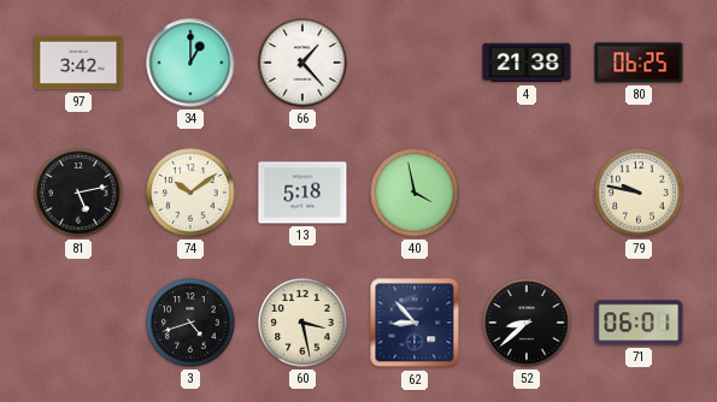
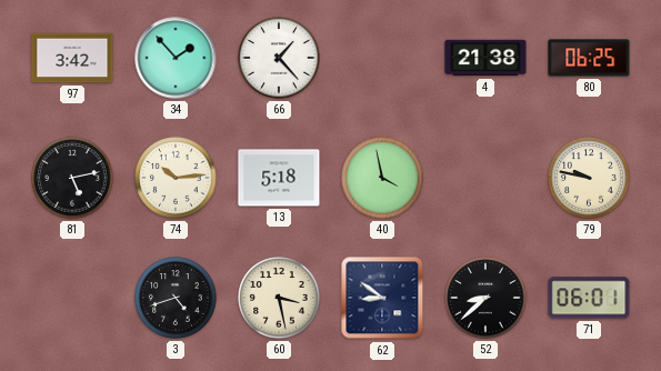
34: 1:00 -> 1:53
74: 10:09 -> 10:14
62: 8:53 -> 8:51
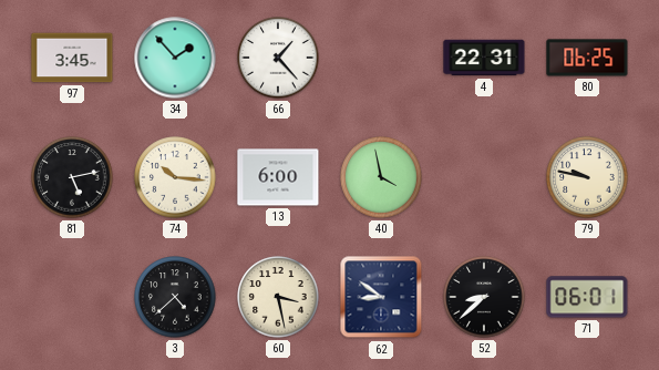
97: 3:42 -> 3:45
4: 21:38 -> 22:31
74: 10:14 -> 10:16
13: 5:18 -> 6:00
3: 4:42 -> 4:38
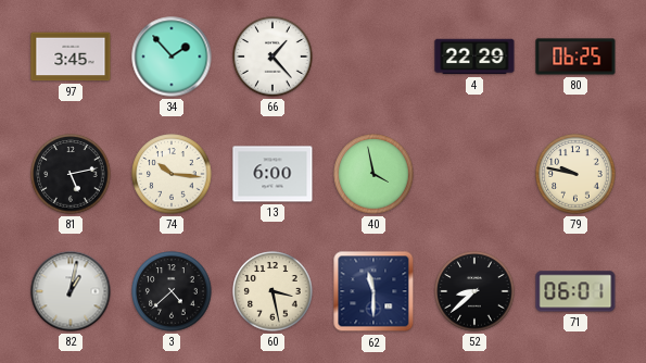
4: 22:31 -> 22:29
82: none -> 1:02
62: 8:51 -> 11:30
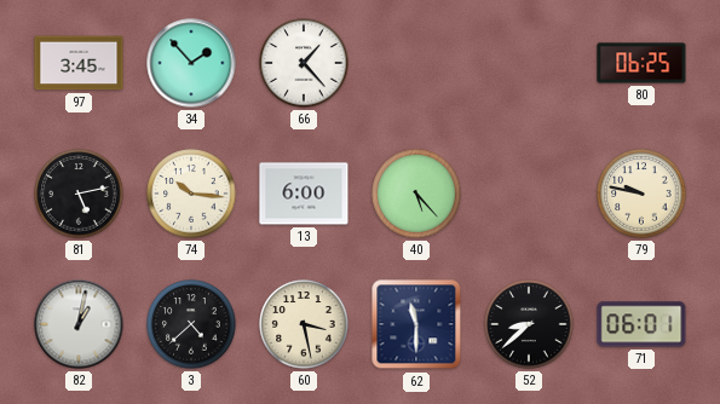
4: 22:29 -> none
40: 3:58 -> 5:23
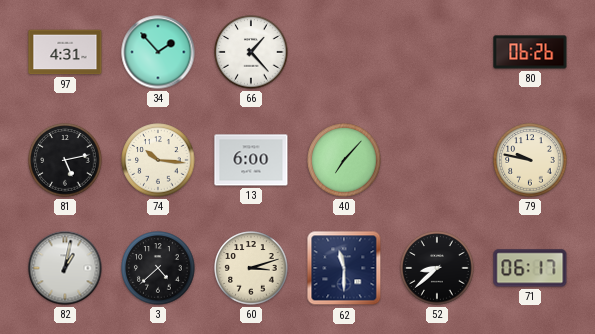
97: 3:45 -> 4:31
80: 06:25 -> 06:26
40: 5:23 -> 7:07
60: 3:28 -> 3:12
71: 06:01 -> 06:17
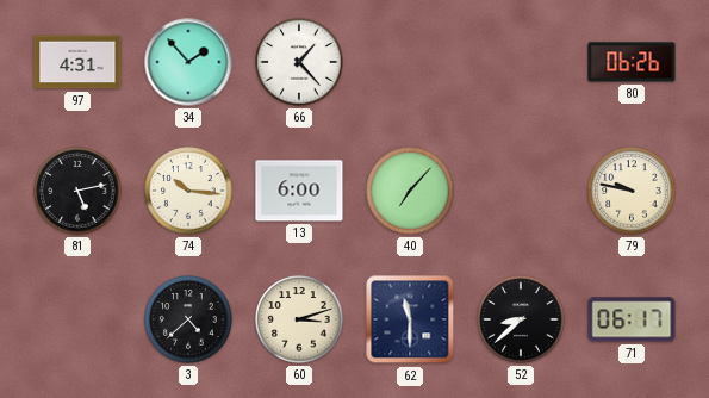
82: 1:02 -> none
